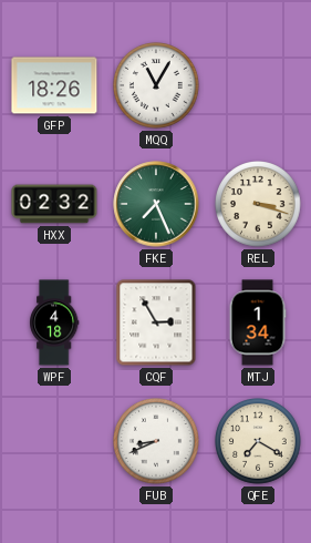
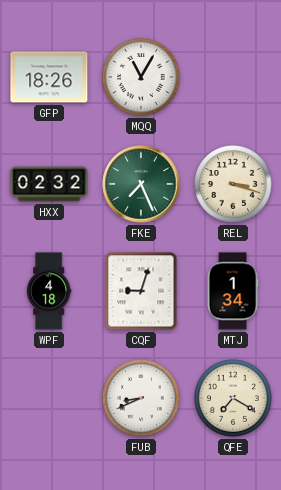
CQF: 2:55 -> 9:03
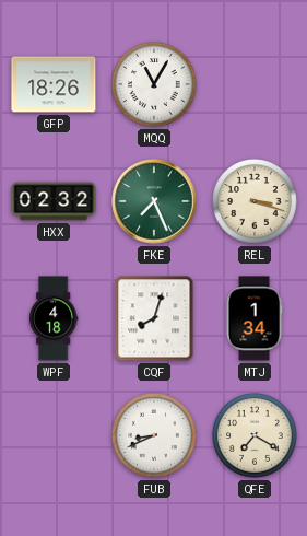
CQF: 9:03 -> 8:03
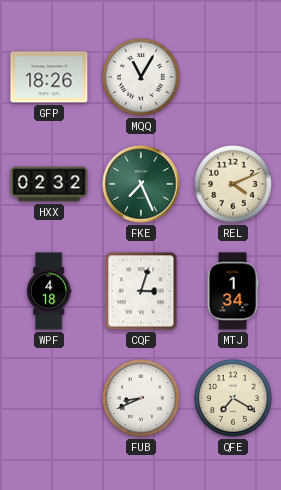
REL: 3:18 -> 4:11
CQF: 8:03 -> 3:03
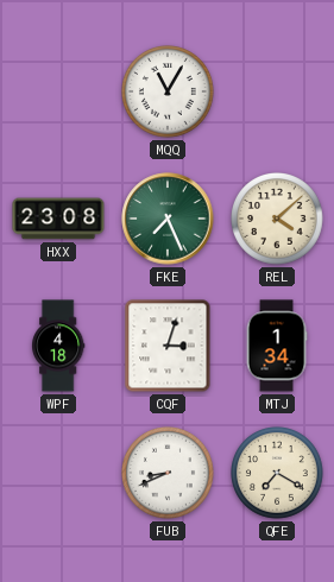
GFP: 18:26 -> none
HXX: 02:32 -> 23:08
REL: 4:11 -> 4:08
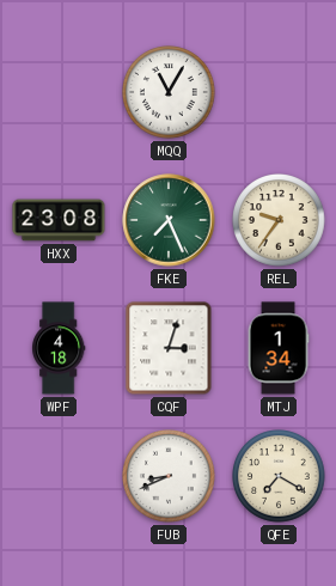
REL: 4:08 -> 9:36
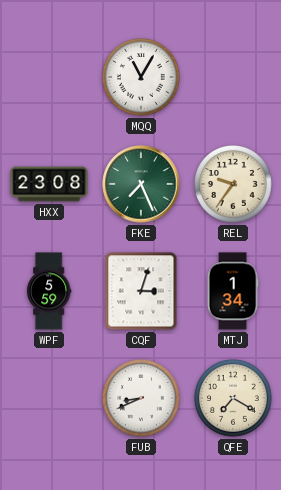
WPF: 4:18 -> 5:59
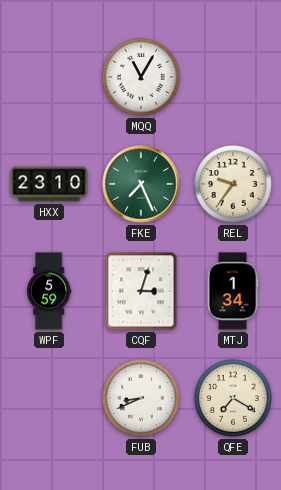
HXX: 23:08 -> 23:10
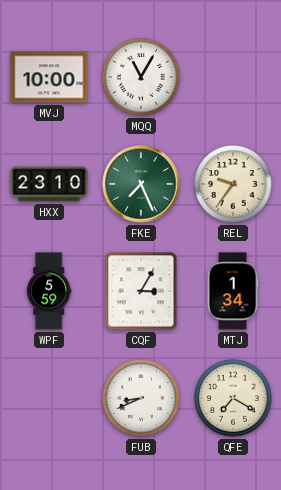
MVJ: none -> 10:00
CQF: 3:03 -> 3:05
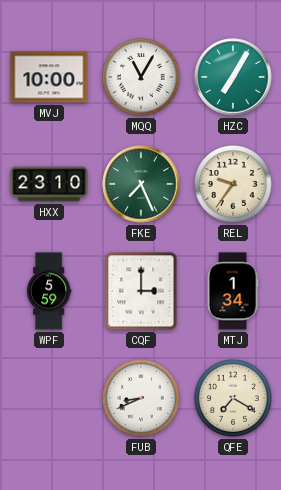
HZC: none -> 7:05
CQF: 3:05 -> 3:00
